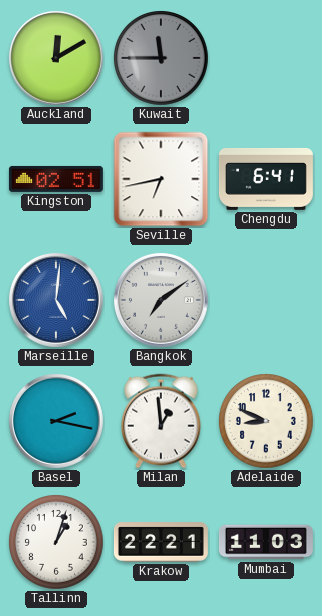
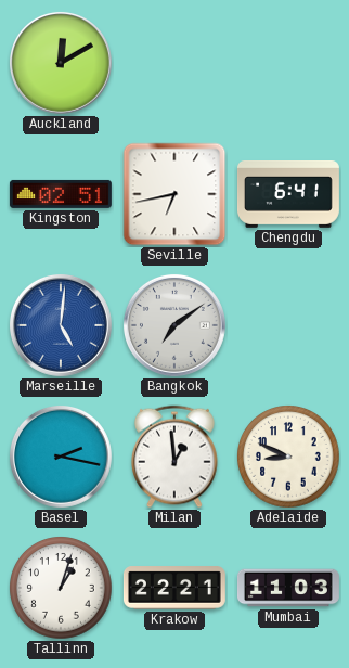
Kuwait: 11:45 -> none
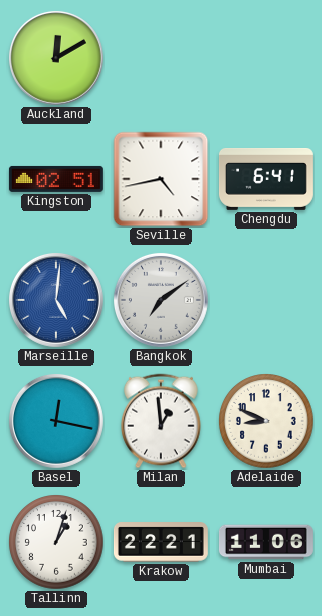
Seville: 6:43 -> 4:43
Basel: 2:17 -> 12:17
Mumbai: 11:03 -> 11:06
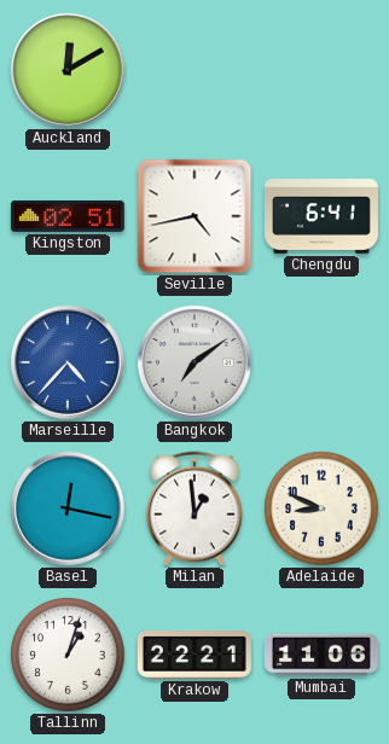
Marseille: 5:01 -> 4:37
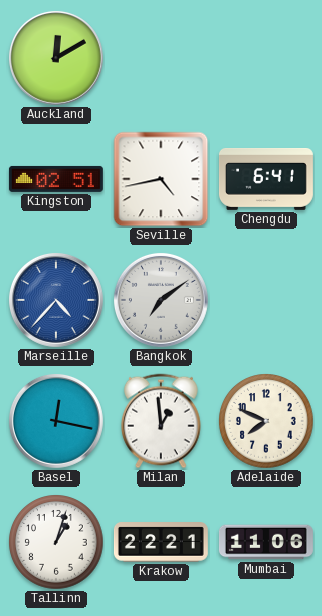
Adelaide: 8:49 -> 7:49
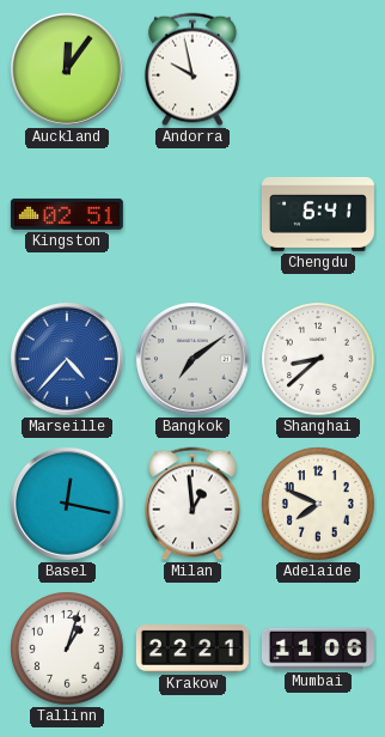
Auckland: 12:10 -> 12:06
Andorra: none -> 9:58
Seville: 4:43 -> none
Shanghai: none -> 8:38
